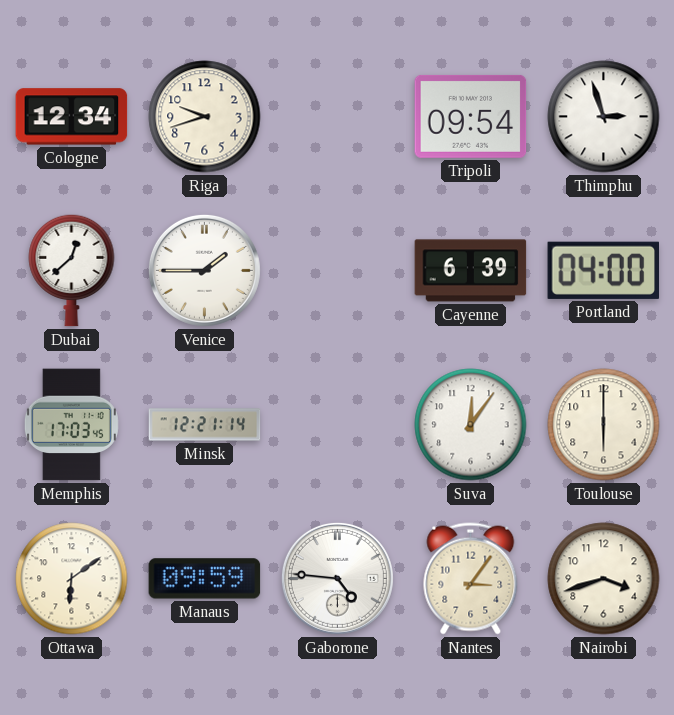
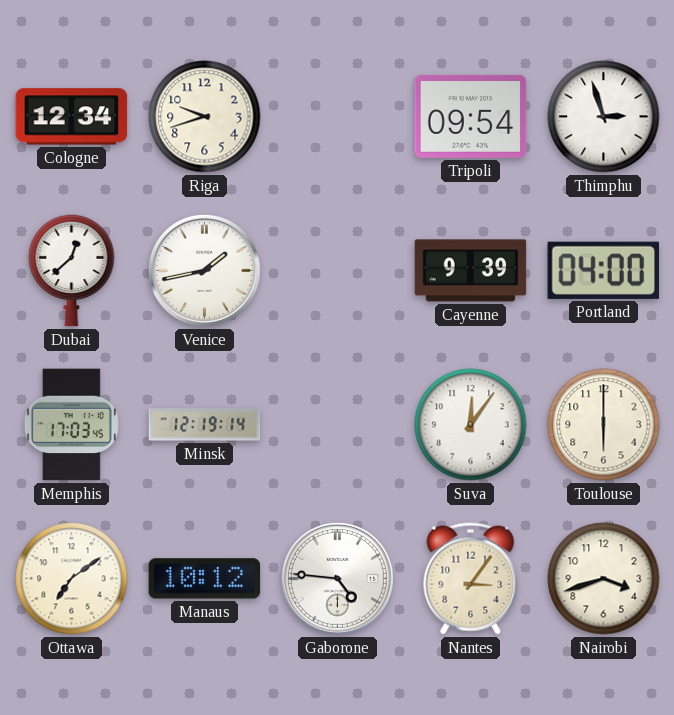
Venice: 1:45 -> 1:43
Cayenne: 6:39 -> 9:39
Minsk: 12:21 -> 12:19
Ottawa: 6:09 -> 7:09
Manaus: 09:59 -> 10:12
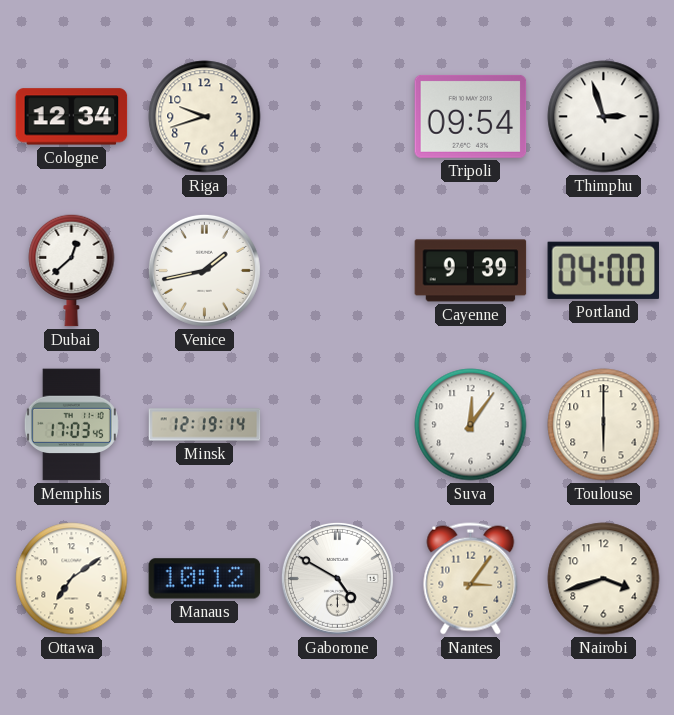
Gaborone: 4:46 -> 4:50
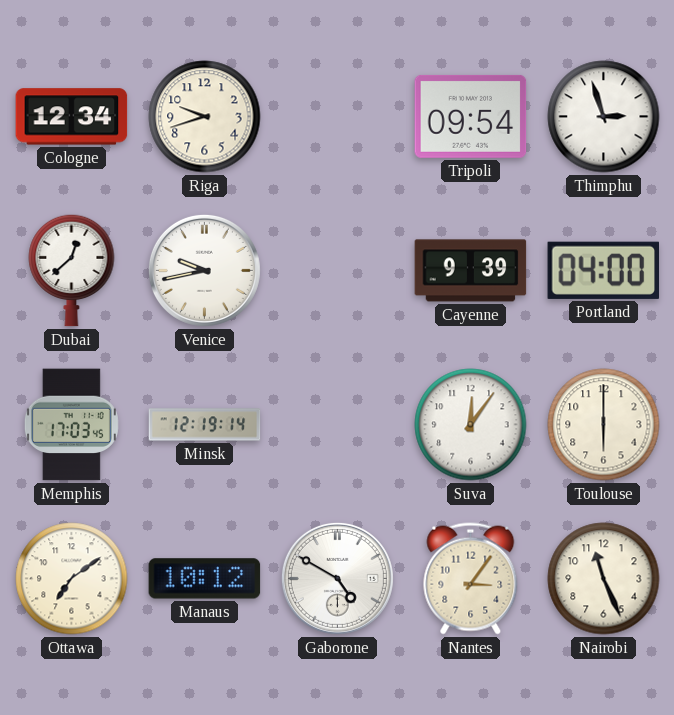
Venice: 1:43 -> 9:43
Nairobi: 3:42 -> 11:26
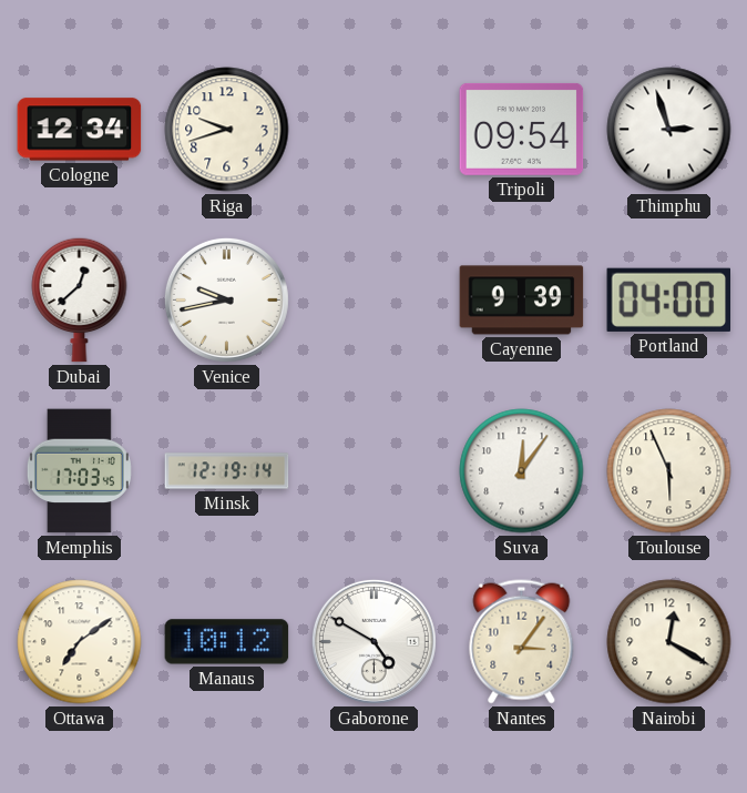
Toulouse: 6:00 -> 5:56
Nairobi: 11:26 -> 12:20
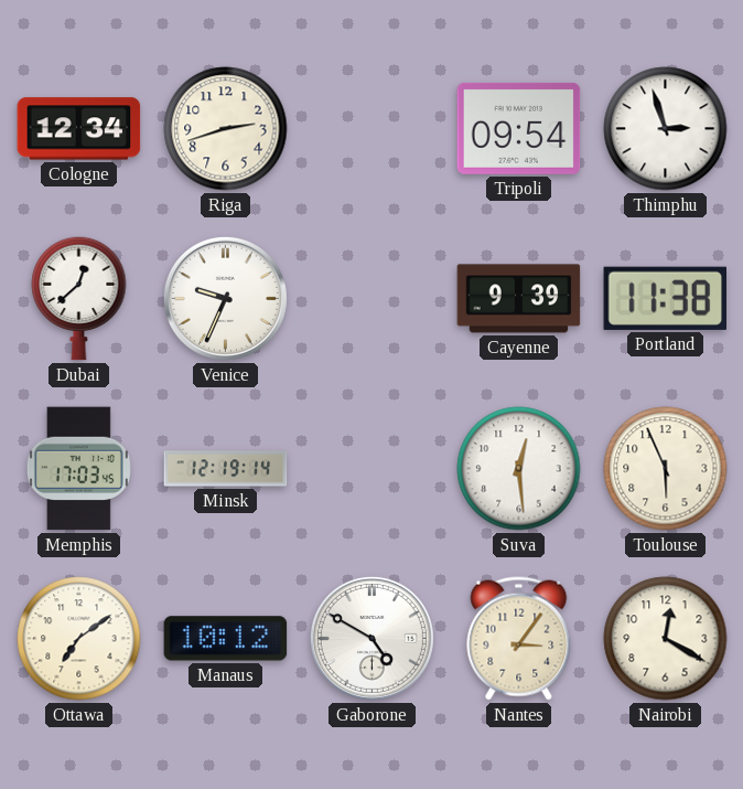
Riga: 9:42 -> 2:42
Venice: 9:43 -> 9:34
Portland: 04:00 -> 11:38
Suva: 12:06 -> 12:29
